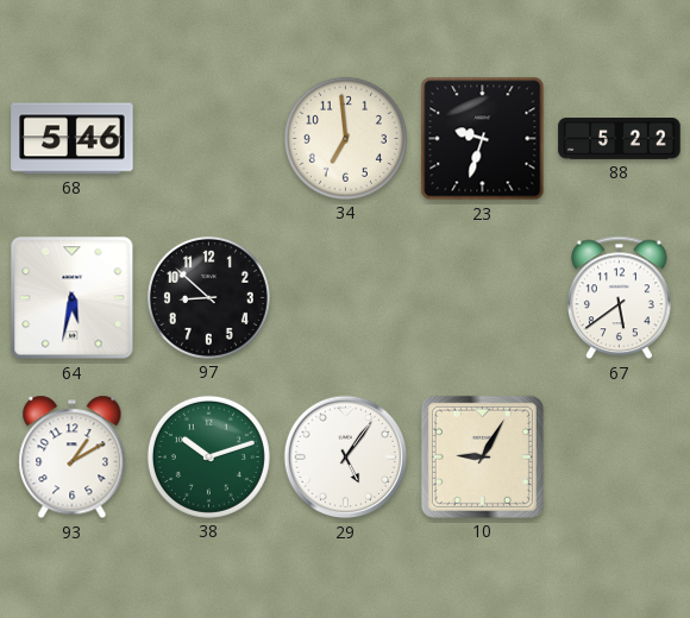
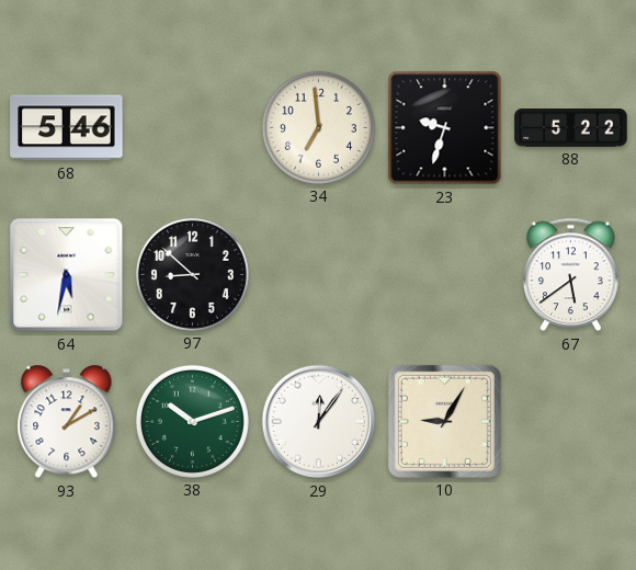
29: 5:06 -> 12:06
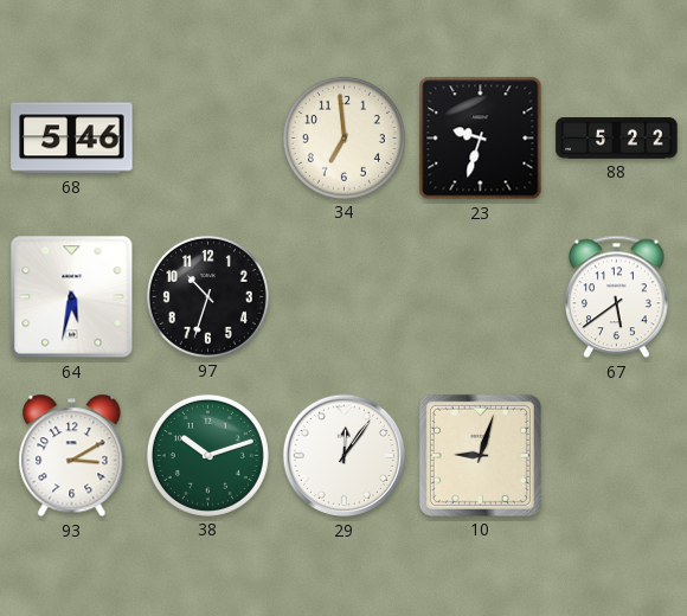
97: 8:52 -> 10:33
93: 1:10 -> 3:10
10: 9:05 -> 9:03
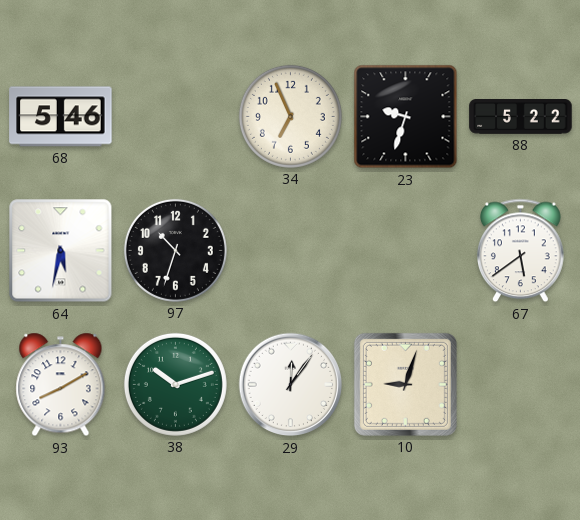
34: 6:59 -> 6:56
93: 3:10 -> 8:10
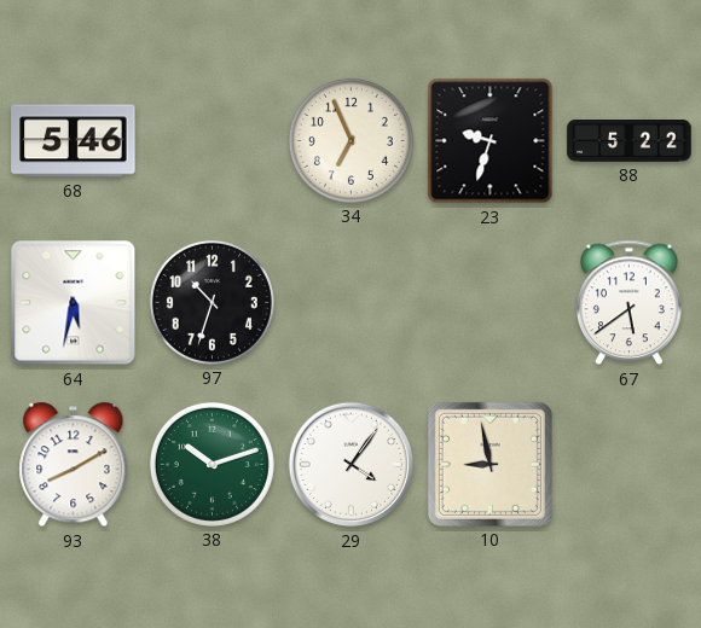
29: 12:06 -> 4:06
10: 9:03 -> 8:58
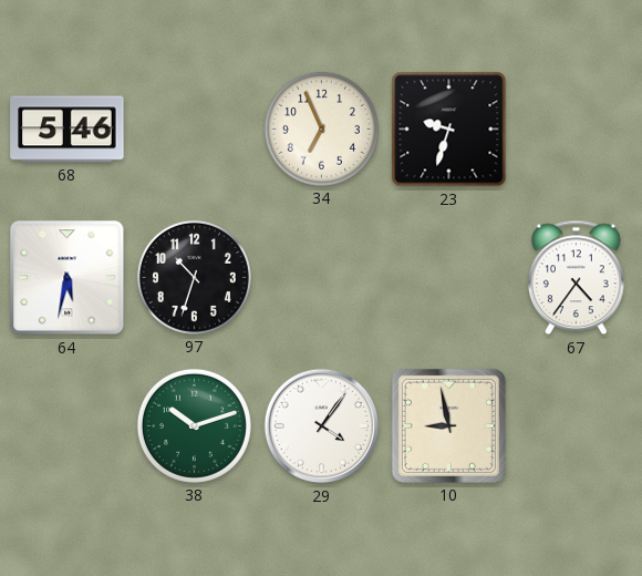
88: 5:22 -> none
67: 5:39 -> 4:36
93: 8:10 -> none
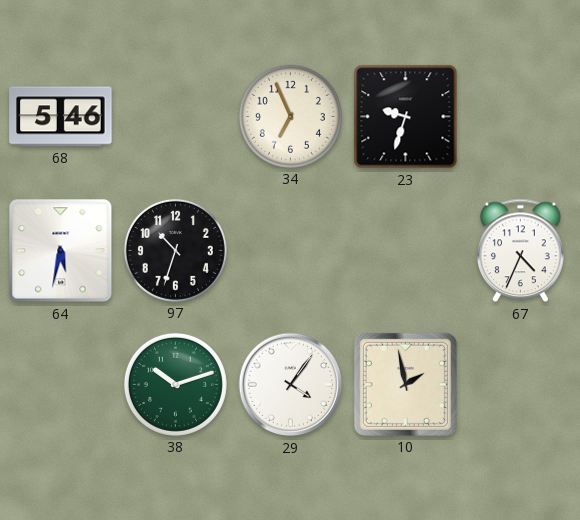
67: 4:36 -> 4:34
10: 8:58 -> 1:58
